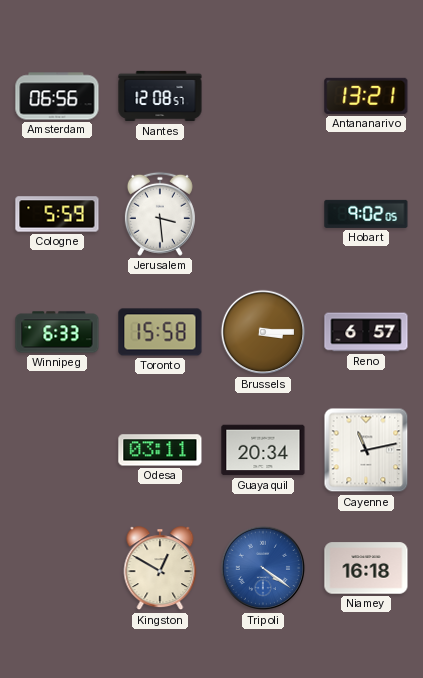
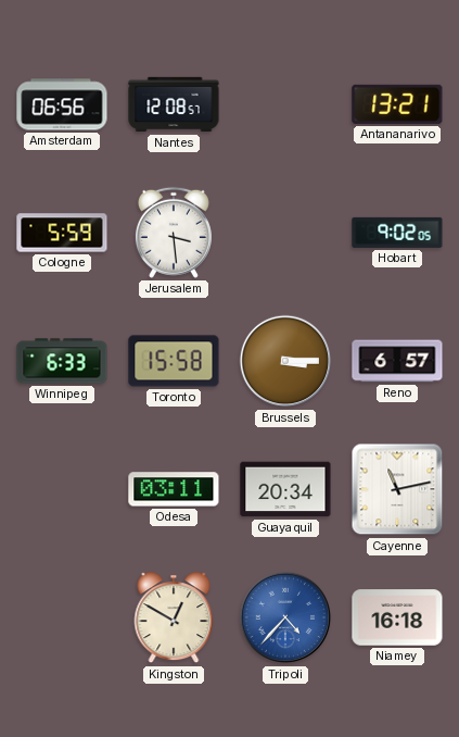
Tripoli: 4:21 -> 4:37
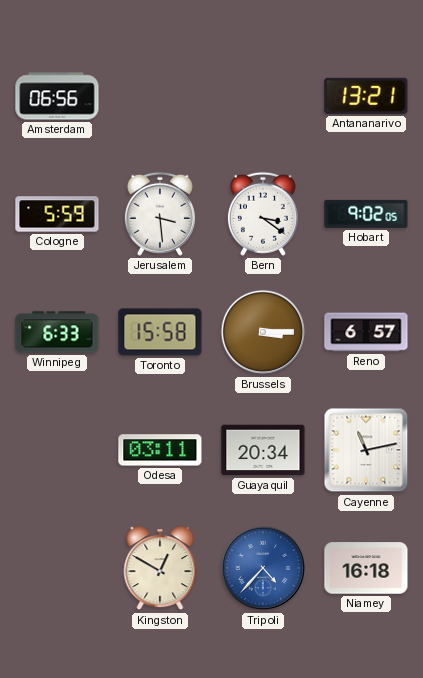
Nantes: 12:08 -> none
Bern: none -> 3:21
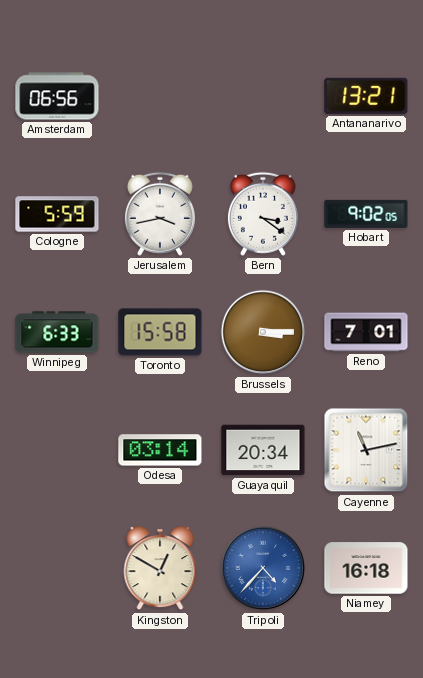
Jerusalem: 3:29 -> 3:43
Reno: 6:57 -> 7:01
Odesa: 03:11 -> 03:14
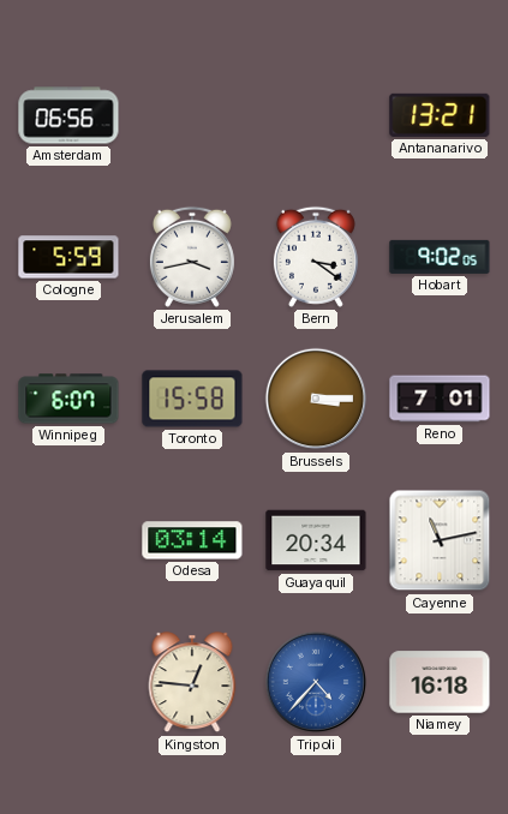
Winnipeg: 6:33 -> 6:07
Kingston: 12:50 -> 12:46
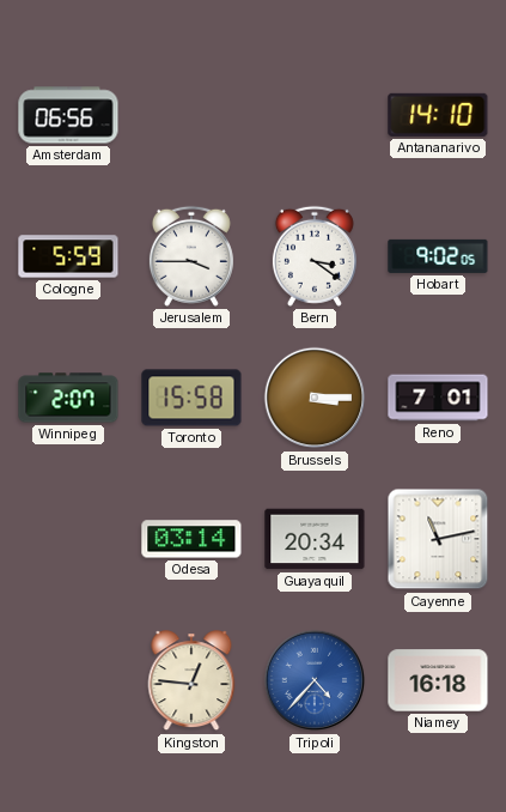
Antananarivo: 13:21 -> 14:10
Jerusalem: 3:43 -> 3:45
Winnipeg: 6:07 -> 2:07
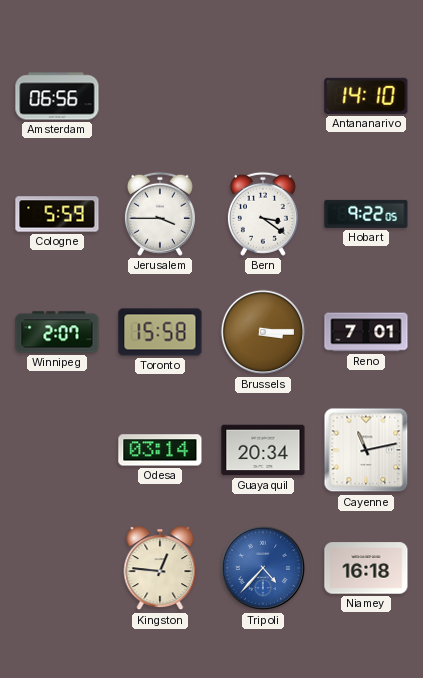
Hobart: 9:02 -> 9:22
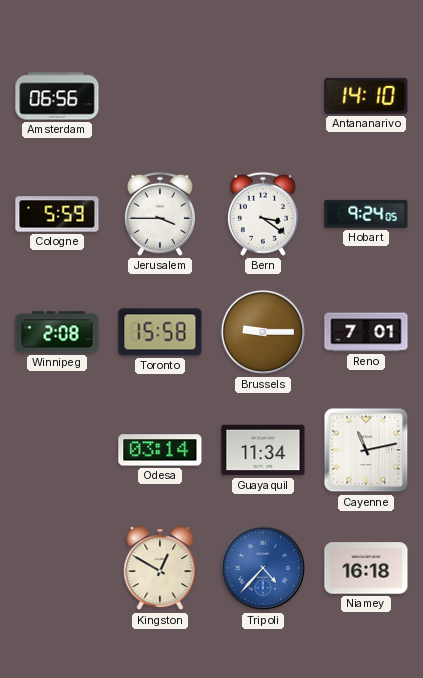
Hobart: 9:22 -> 9:24
Winnipeg: 2:07 -> 2:08
Brussels: 3:15 -> 9:15
Guayaquil: 20:34 -> 11:34
Kingston: 12:46 -> 12:50
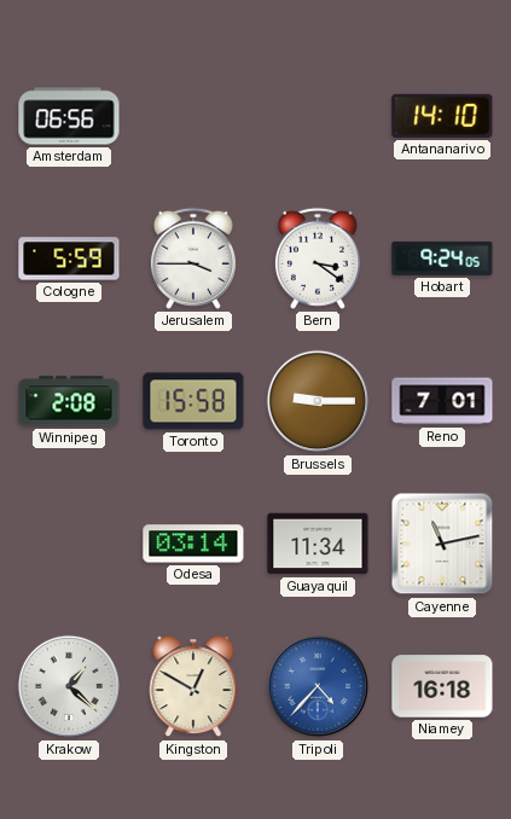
Krakow: none -> 1:22
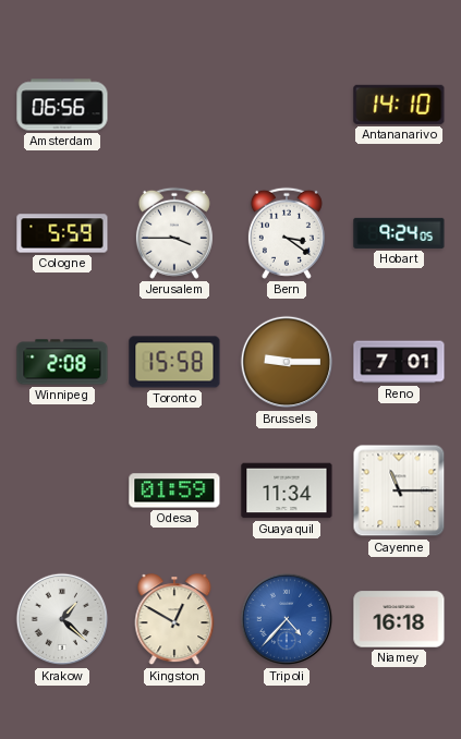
Odesa: 03:14 -> 01:59
Cayenne: 11:13 -> 11:15
